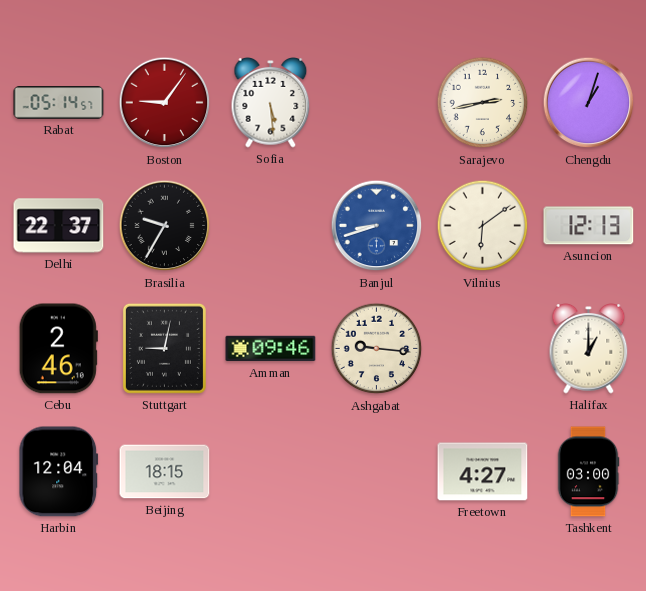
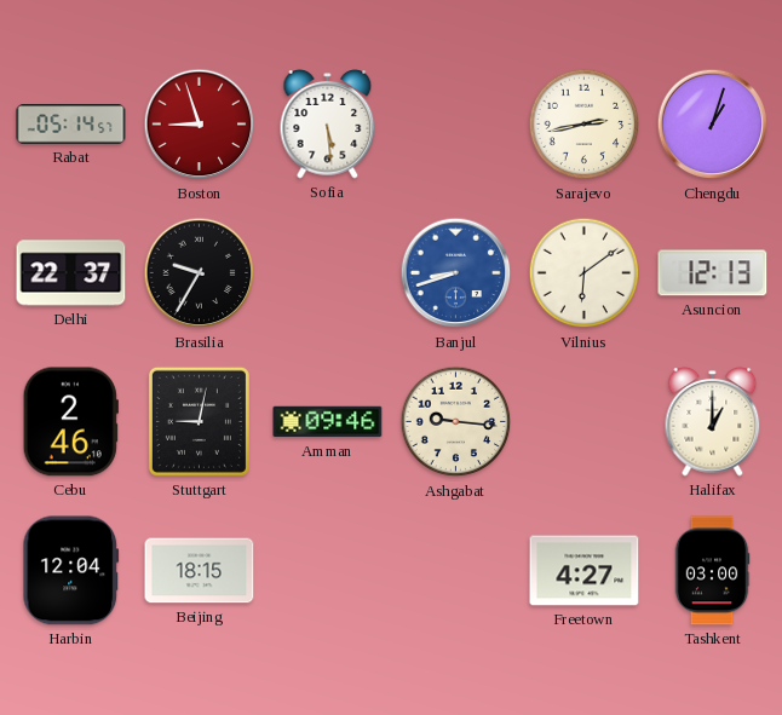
Boston: 9:06 -> 8:57
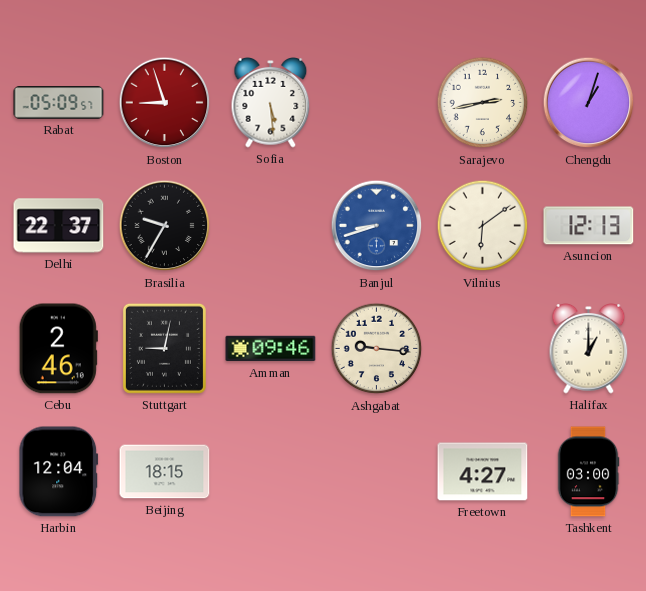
Rabat: 05:14 -> 05:09
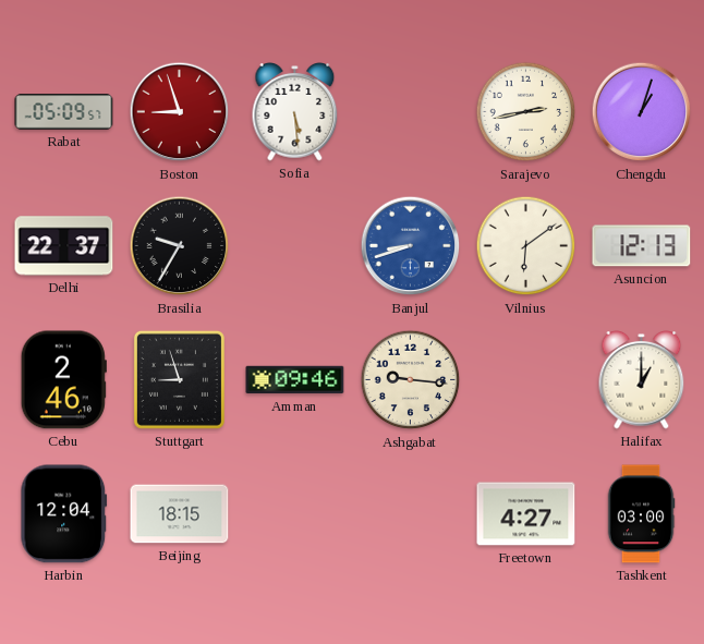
Stuttgart: 9:02 -> 8:57
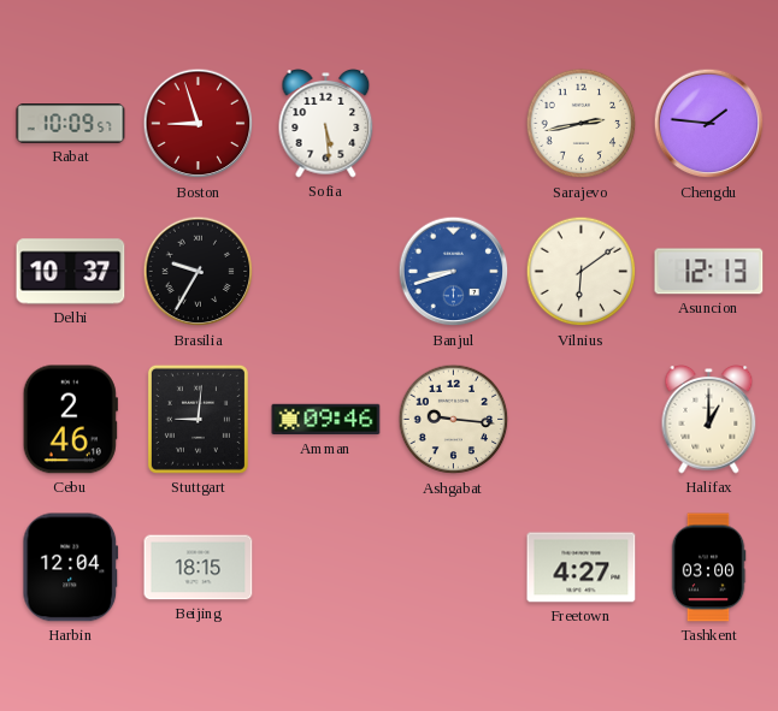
Rabat: 05:09 -> 10:09
Chengdu: 1:03 -> 1:46
Delhi: 22:37 -> 10:37
Stuttgart: 8:57 -> 9:01
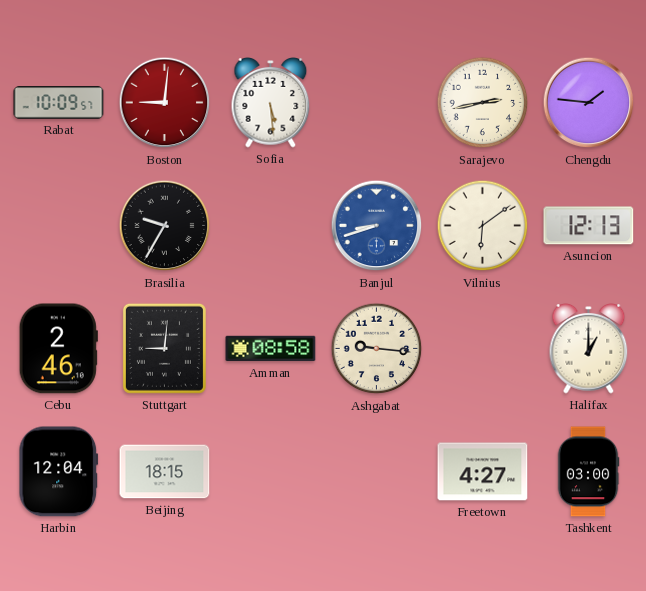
Boston: 8:57 -> 9:01
Delhi: 10:37 -> none
Amman: 09:46 -> 08:58
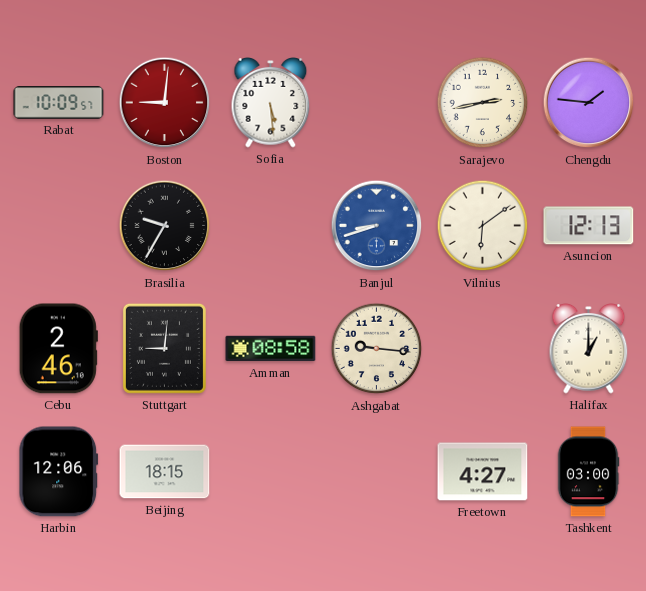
Harbin: 12:04 -> 12:06
